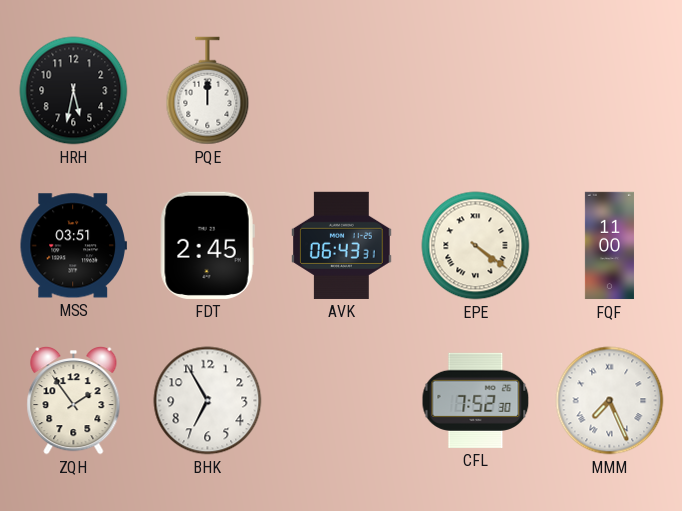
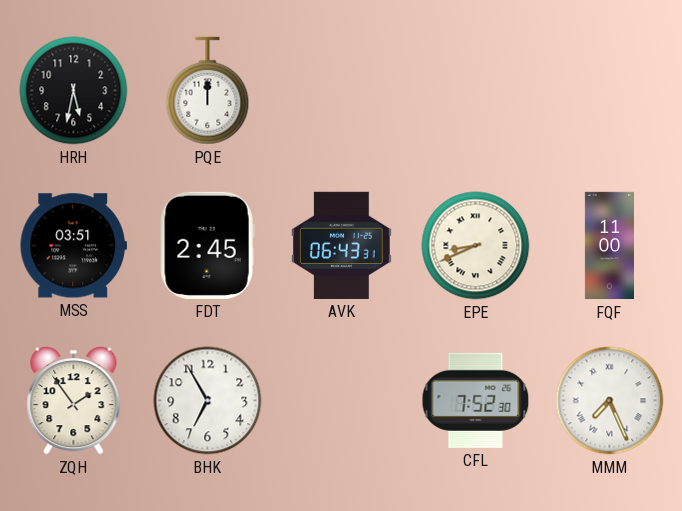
EPE: 4:21 -> 8:41
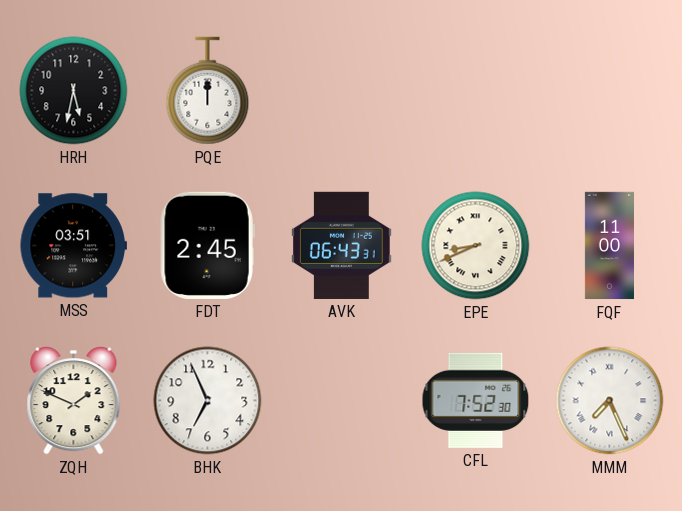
ZQH: 1:54 -> 1:49
BHK: 6:55 -> 6:56
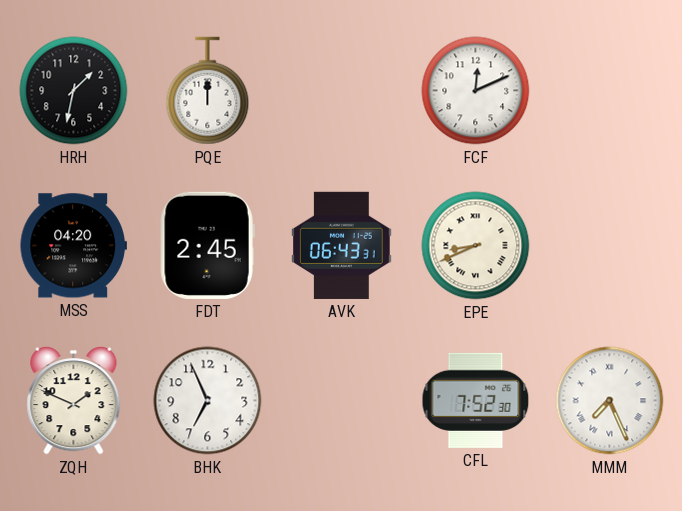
HRH: 5:32 -> 1:32
FCF: none -> 12:11
MSS: 03:51 -> 04:20
FQF: 11:00 -> none
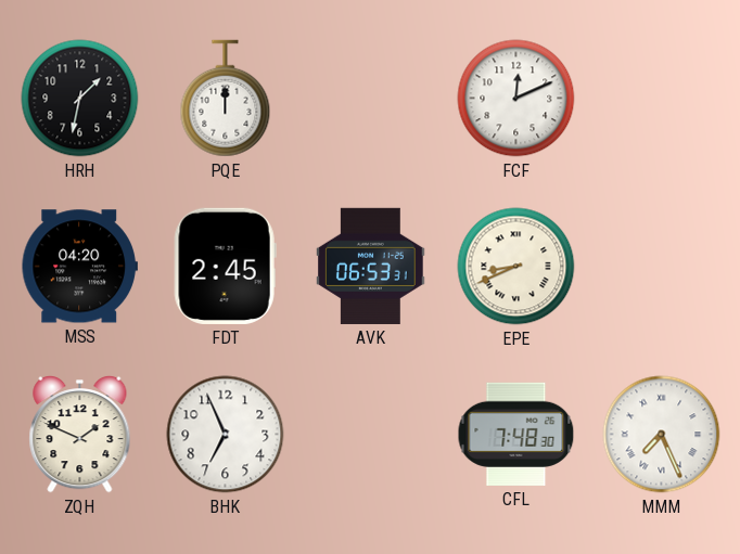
AVK: 06:43 -> 06:53
CFL: 7:52 -> 7:48
